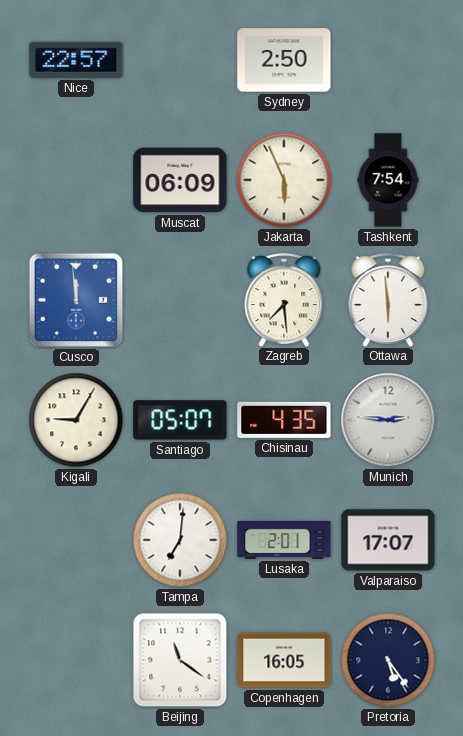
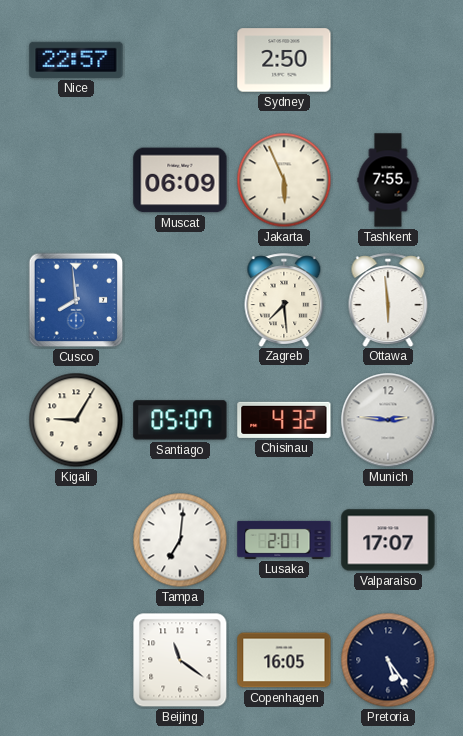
Tashkent: 7:54 -> 7:55
Cusco: 11:59 -> 7:59
Chisinau: 4:35 -> 4:32
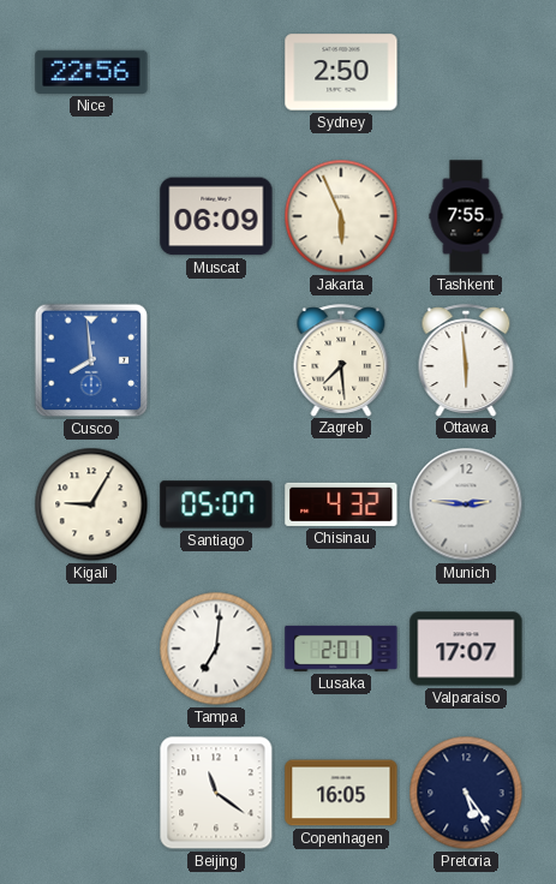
Nice: 22:57 -> 22:56
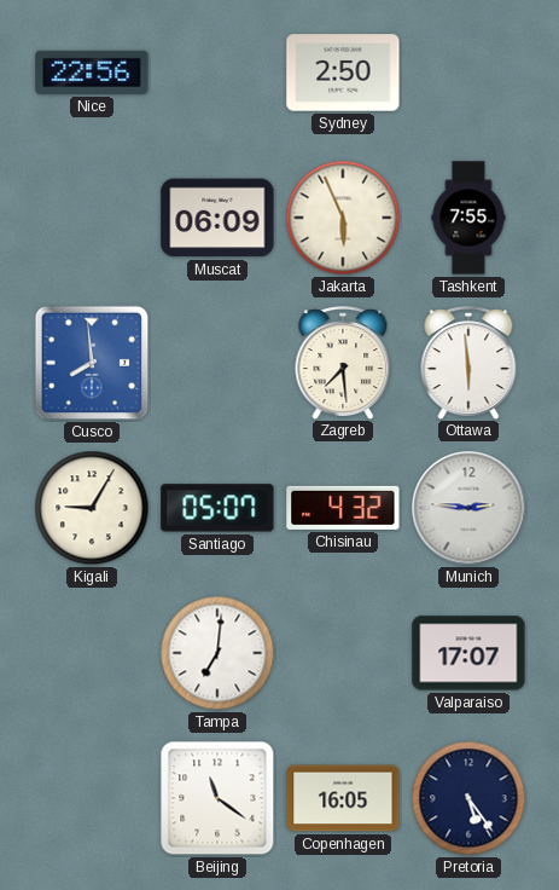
Lusaka: 2:01 -> none
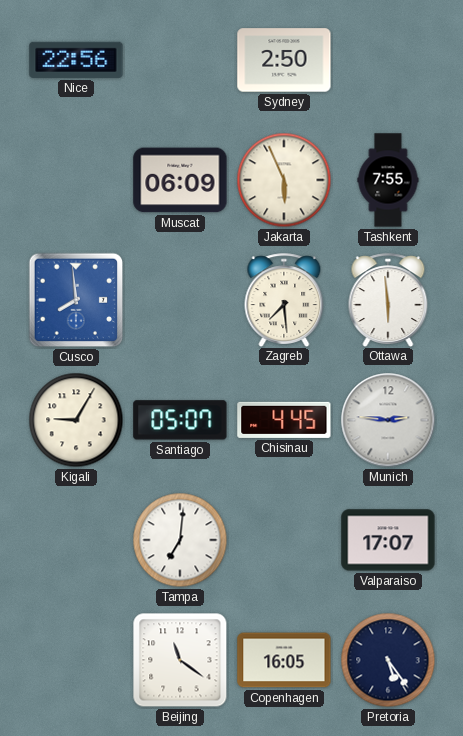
Chisinau: 4:32 -> 4:45
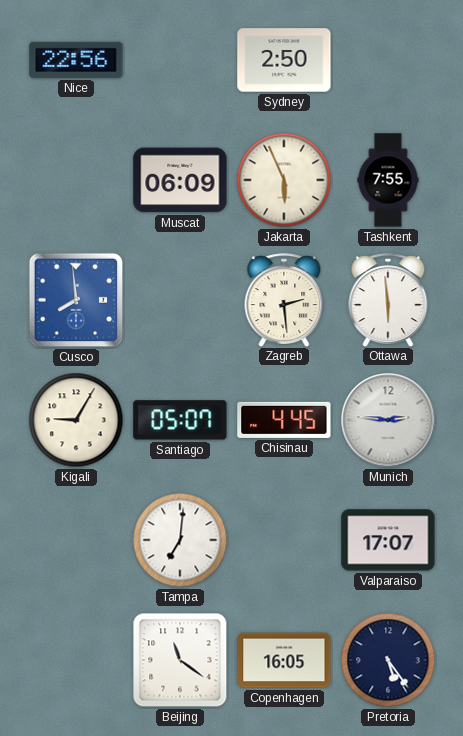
Zagreb: 7:29 -> 2:29
